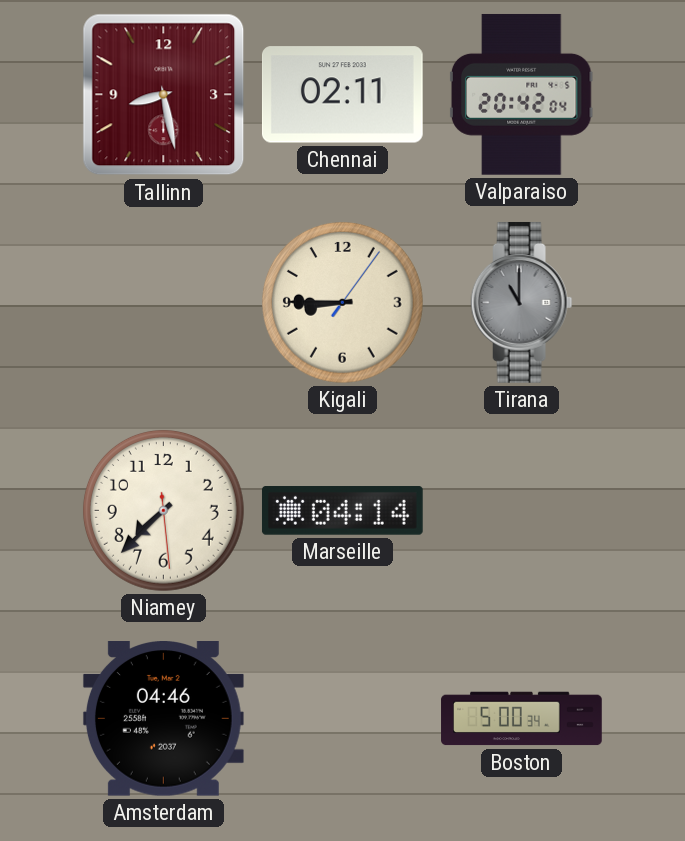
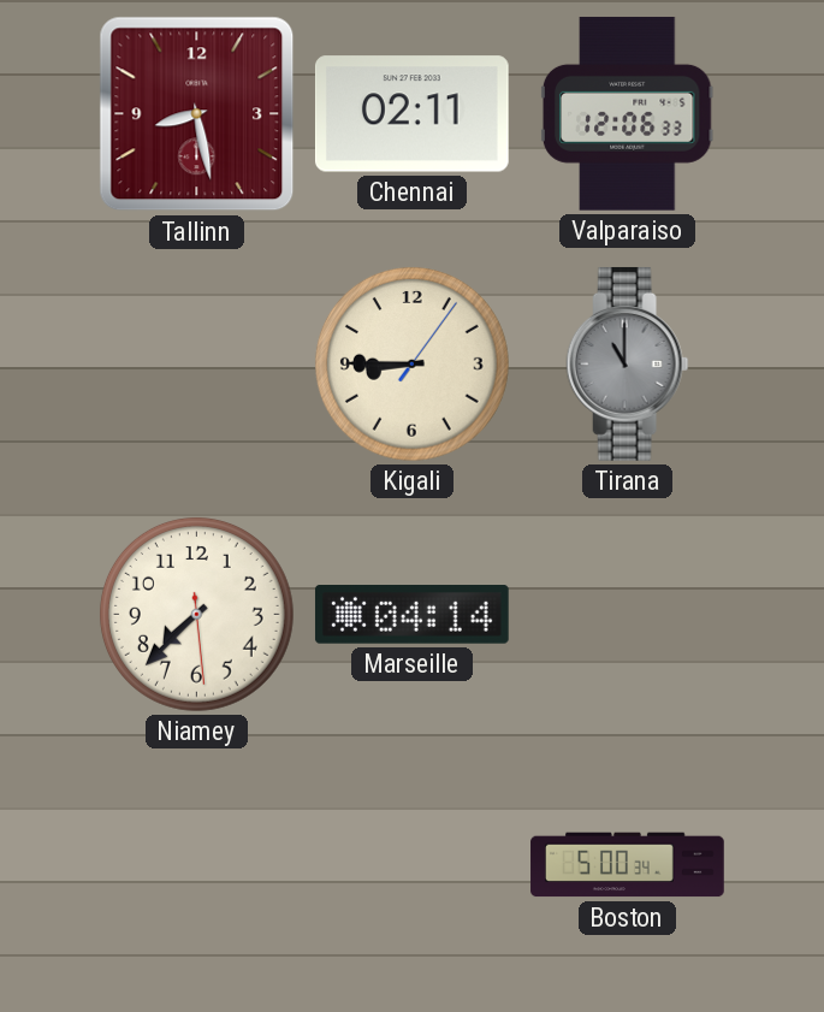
Valparaiso: 20:42 -> 12:06
Amsterdam: 04:46 -> none
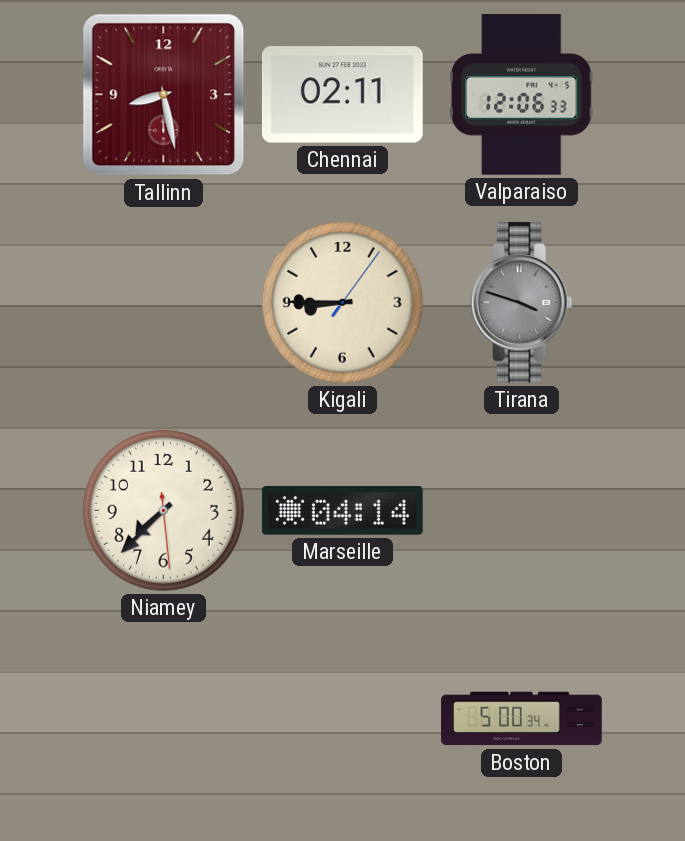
Tirana: 11:00 -> 3:48
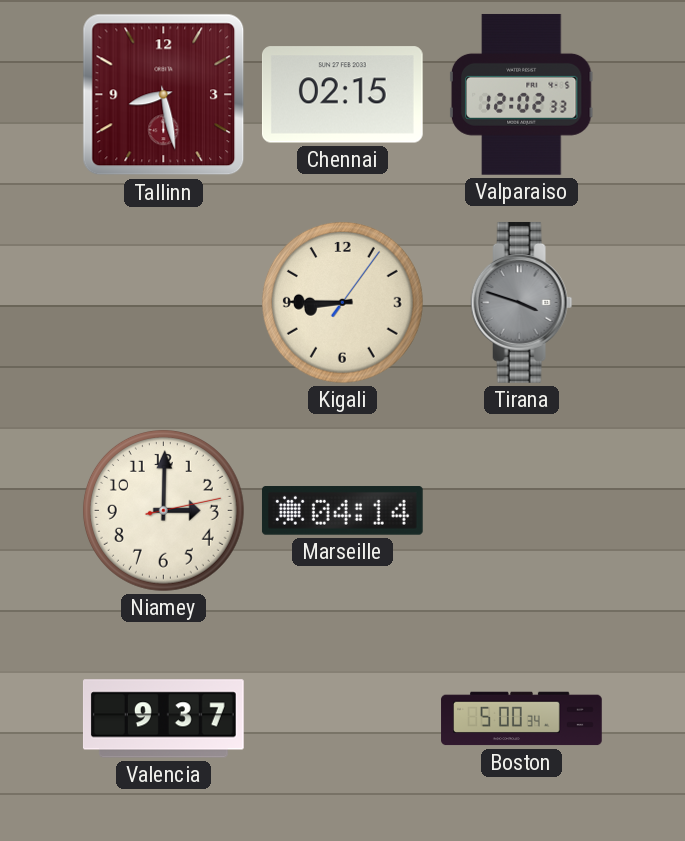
Chennai: 02:11 -> 02:15
Valparaiso: 12:06 -> 12:02
Niamey: 7:37 -> 3:00
Valencia: none -> 9:37
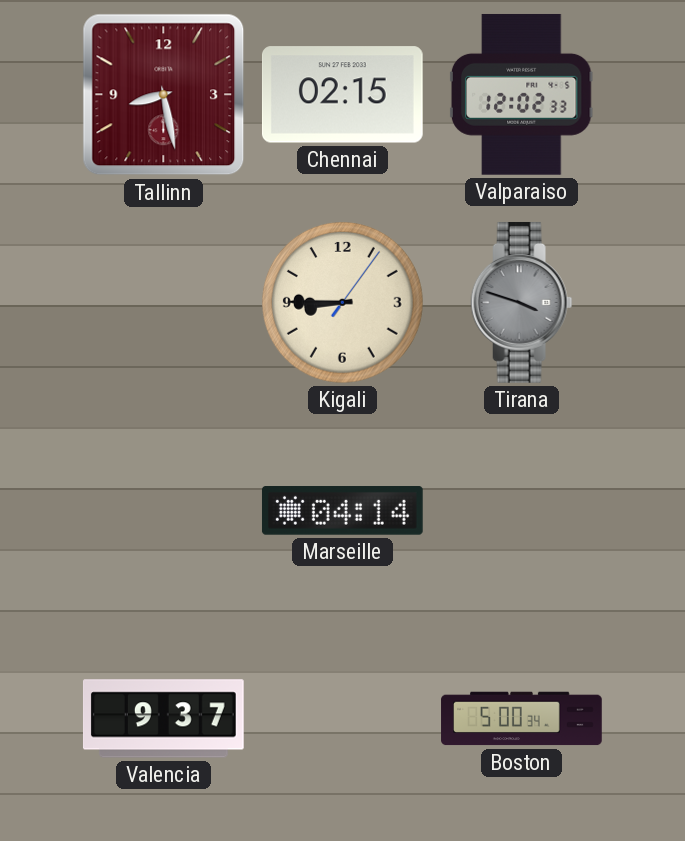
Niamey: 3:00 -> none
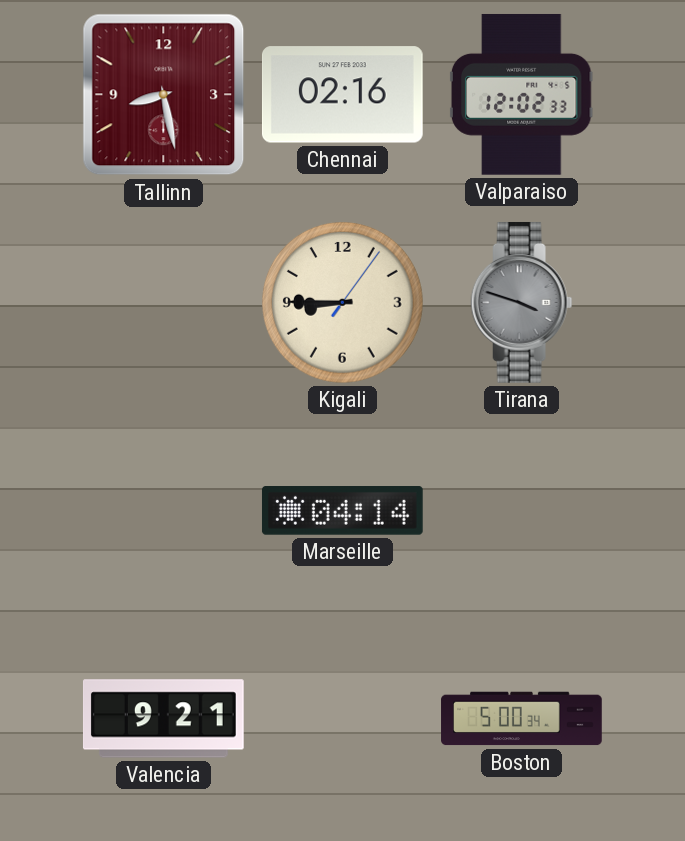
Chennai: 02:15 -> 02:16
Valencia: 9:37 -> 9:21
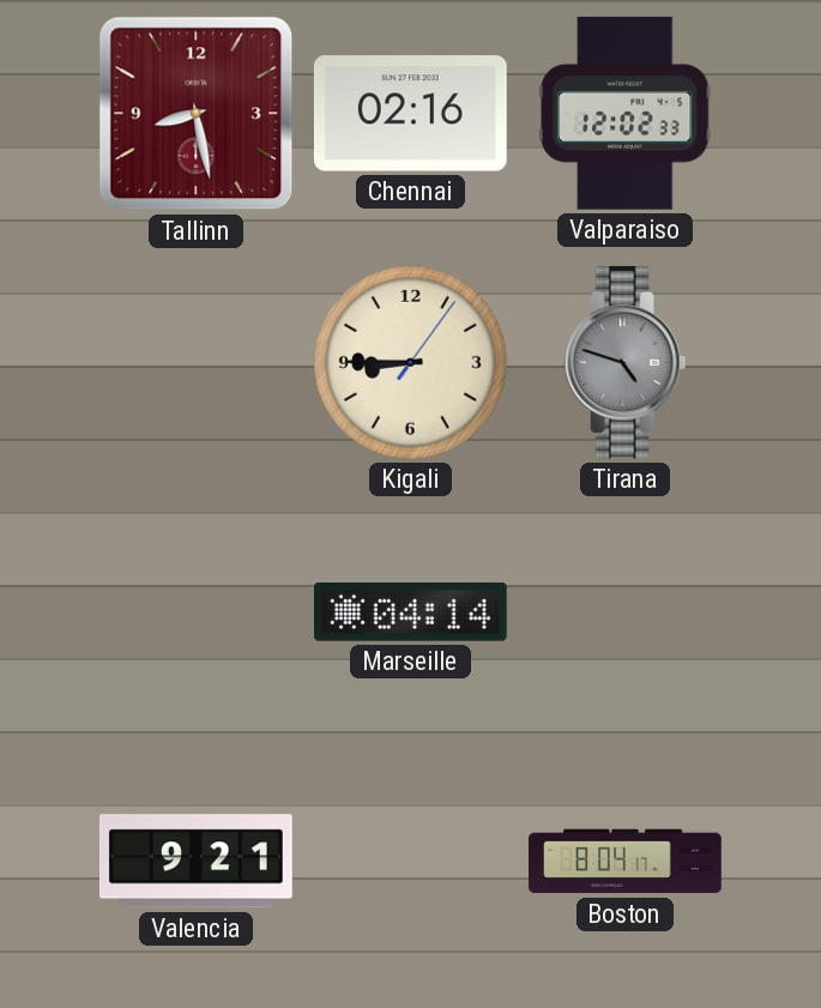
Tirana: 3:48 -> 4:48
Boston: 5:00 -> 8:04
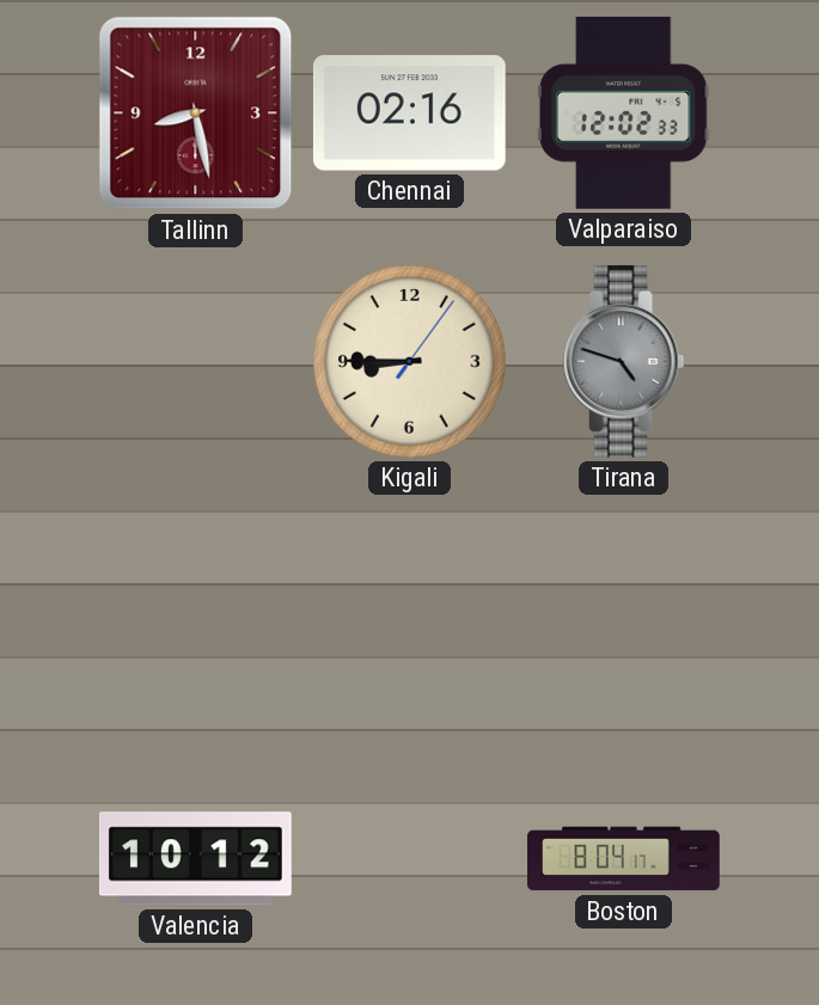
Marseille: 04:14 -> none
Valencia: 9:21 -> 10:12
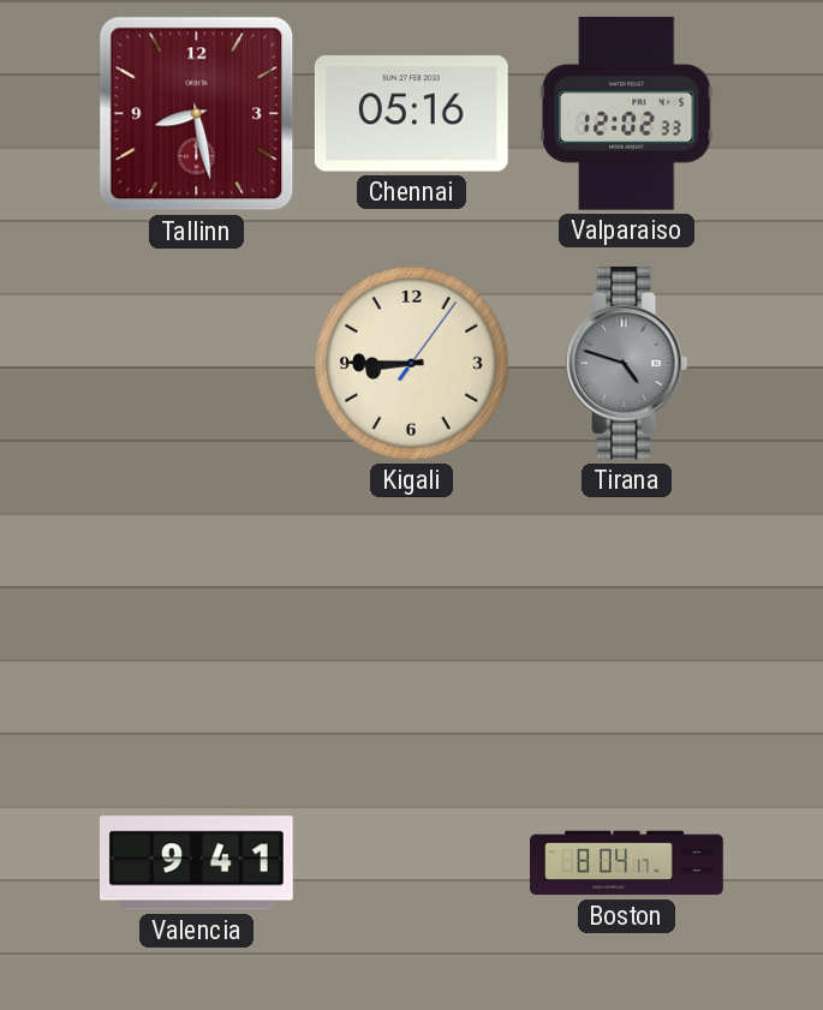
Chennai: 02:16 -> 05:16
Valencia: 10:12 -> 9:41
